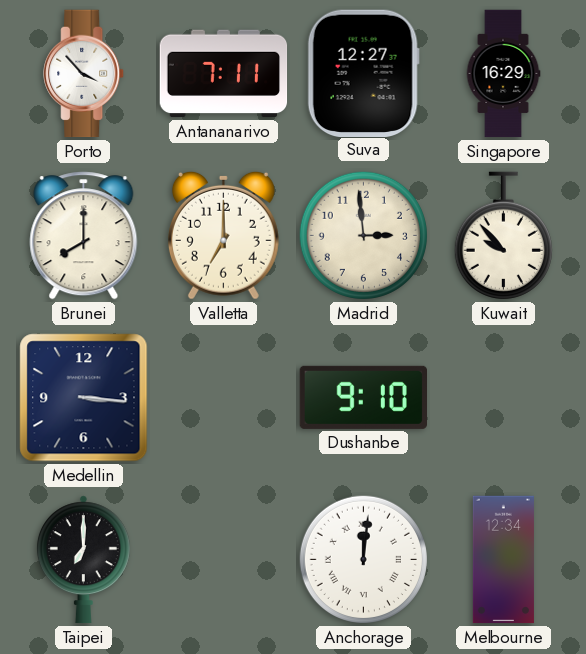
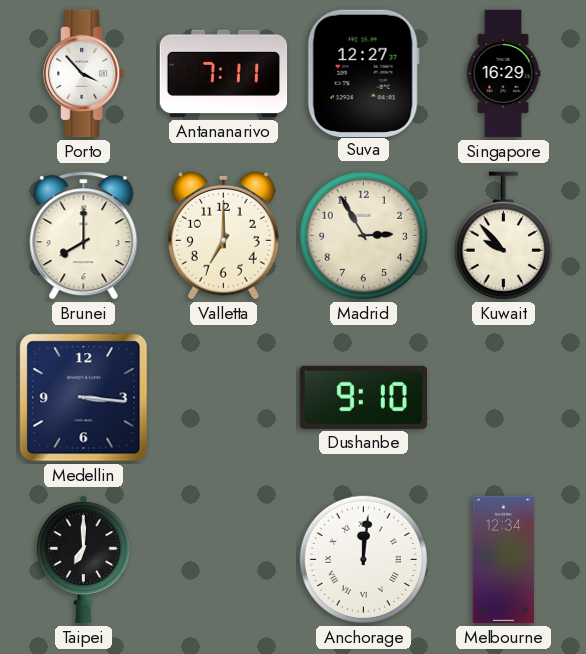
Madrid: 2:59 -> 2:55
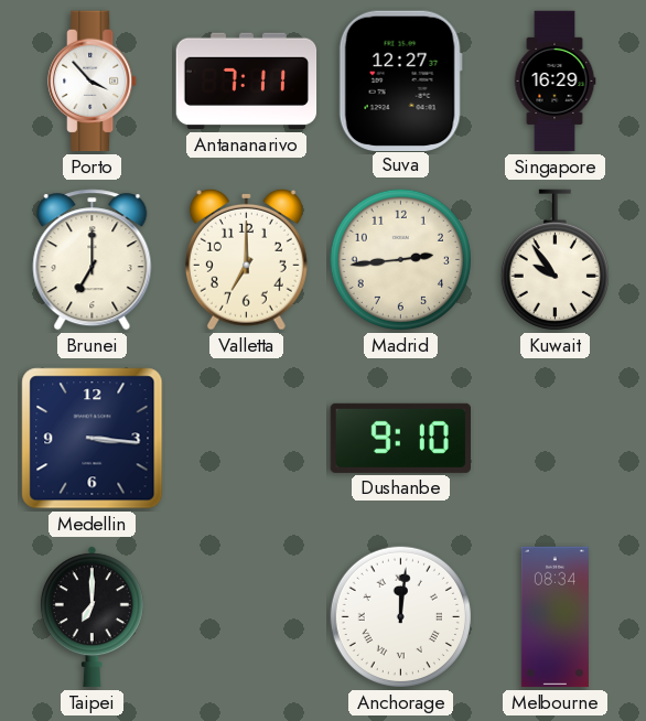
Brunei: 8:00 -> 7:00
Madrid: 2:55 -> 2:44
Kuwait: 9:53 -> 9:54
Melbourne: 12:34 -> 08:34
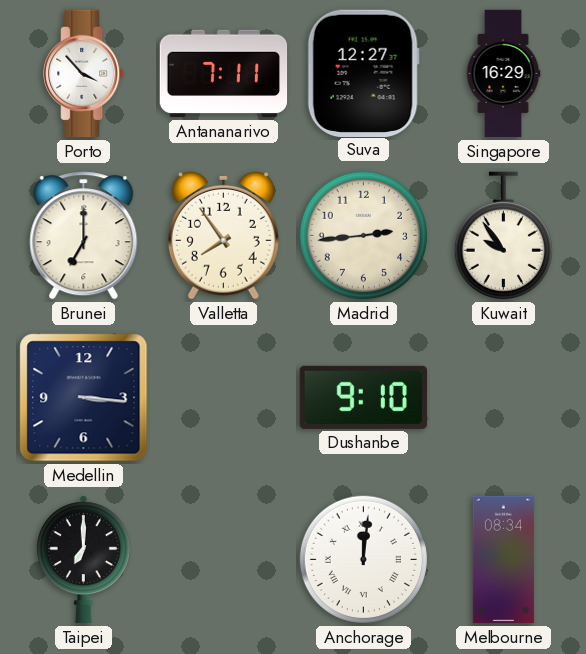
Valletta: 7:00 -> 7:54
